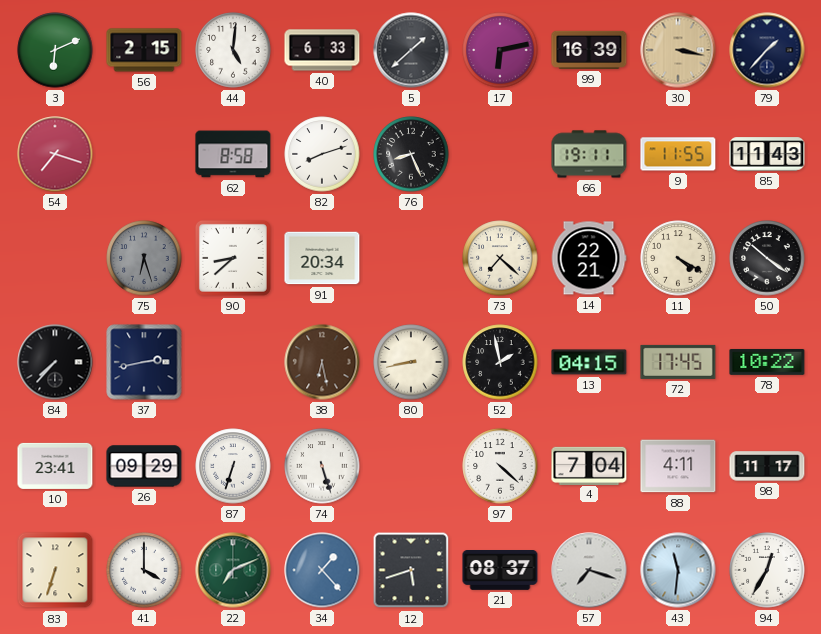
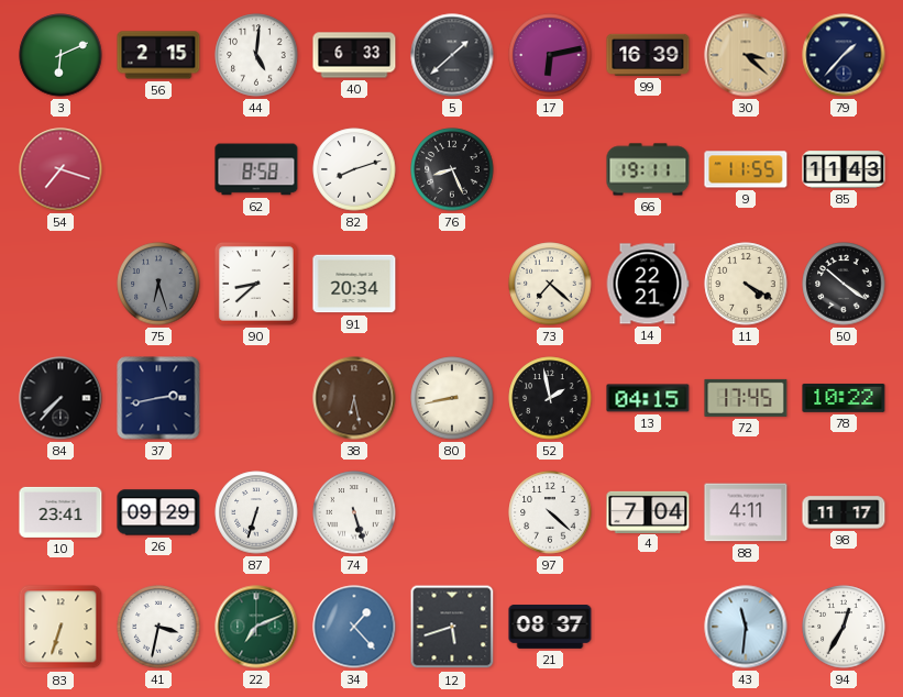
30: 3:17 -> 3:22
41: 4:00 -> 3:32
57: 7:18 -> none
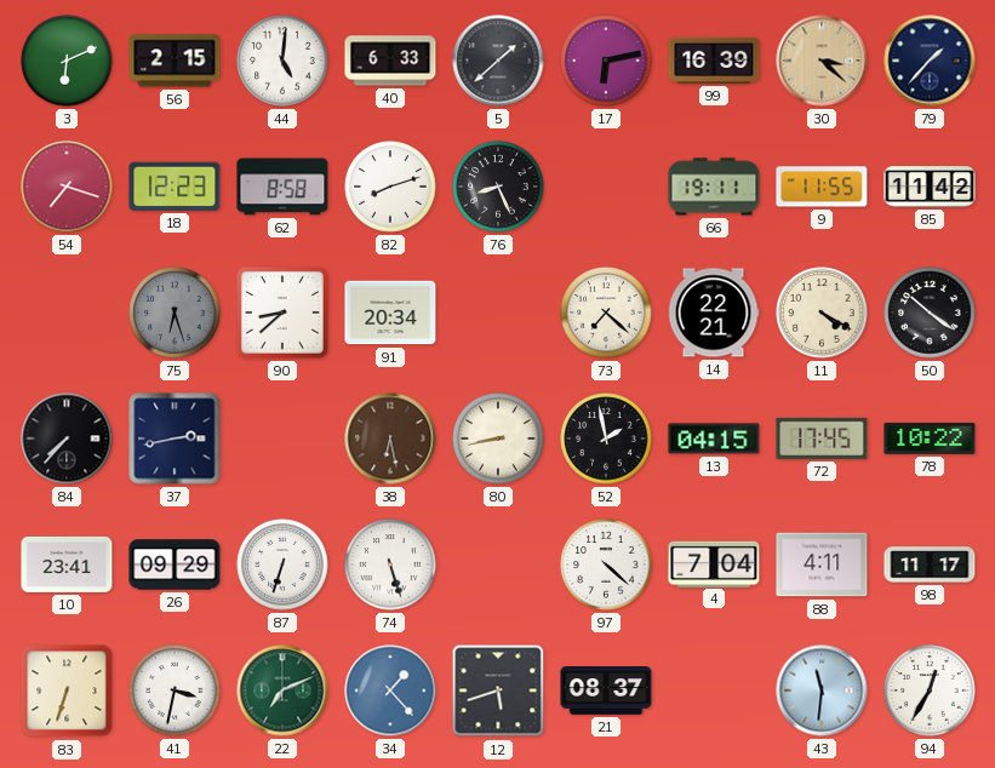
18: none -> 12:23
85: 11:43 -> 11:42
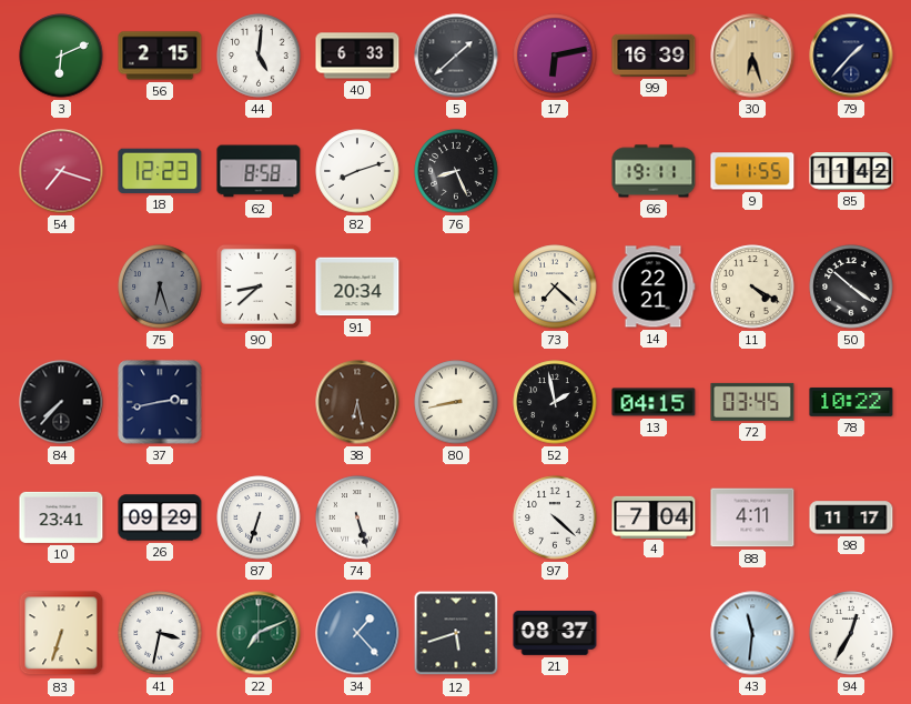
30: 3:22 -> 6:27
72: 17:45 -> 03:45
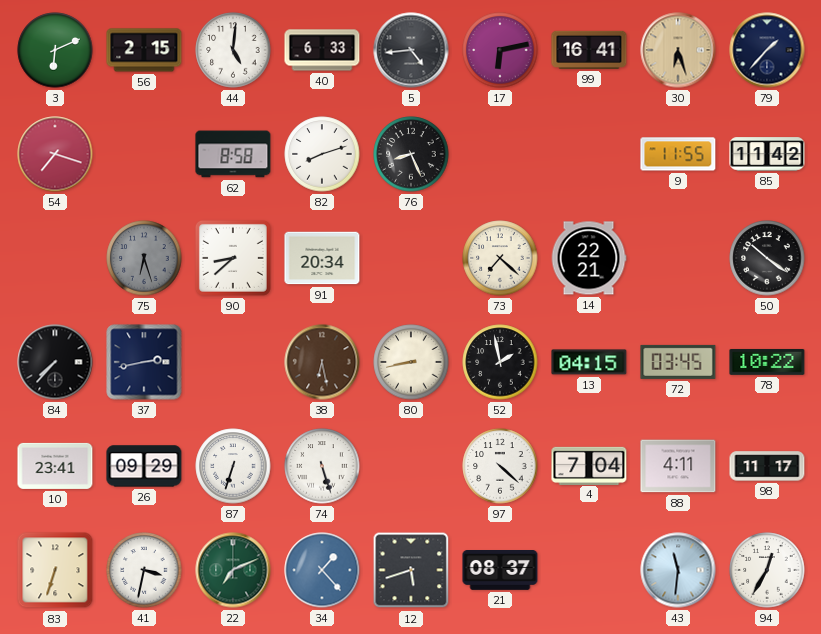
5: 1:38 -> 4:44
99: 16:39 -> 16:41
18: 12:23 -> none
66: 19:11 -> none
11: 4:20 -> none
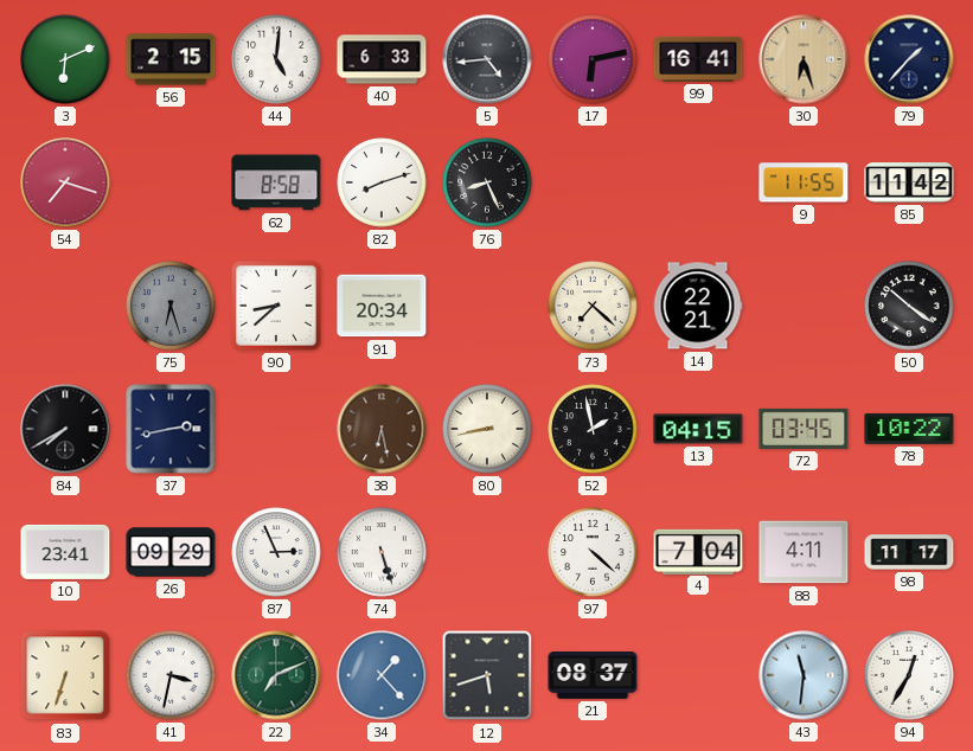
84: 7:37 -> 7:40
87: 6:33 -> 2:56
